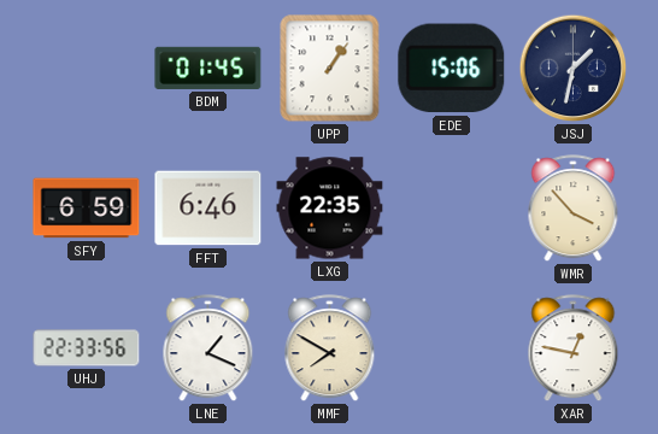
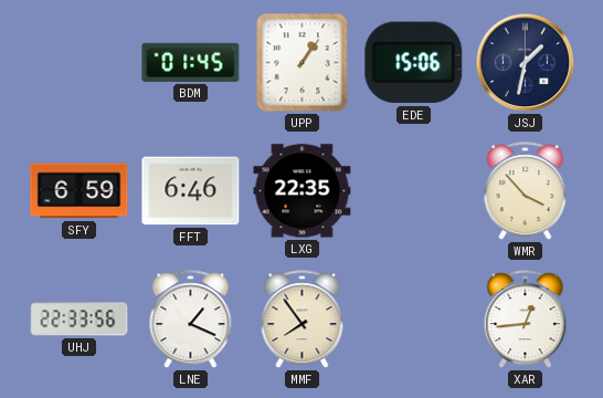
MMF: 7:50 -> 7:54
XAR: 12:47 -> 12:44
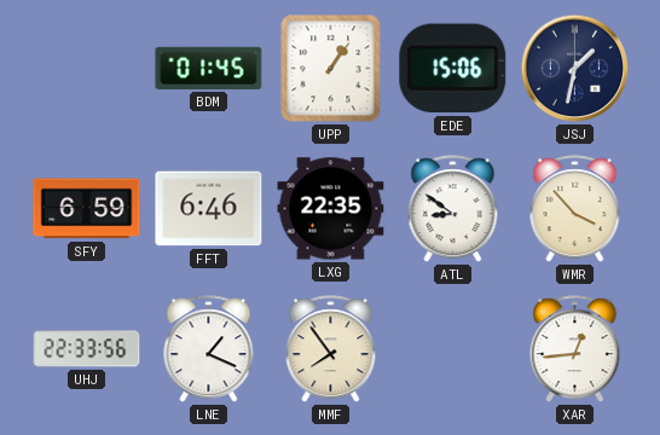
ATL: none -> 8:51
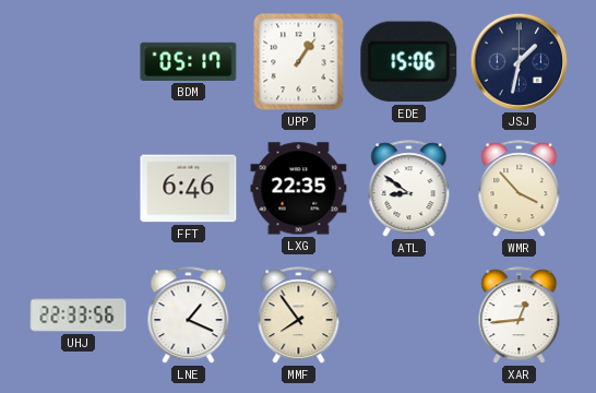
BDM: 01:45 -> 05:17
SFY: 6:59 -> none
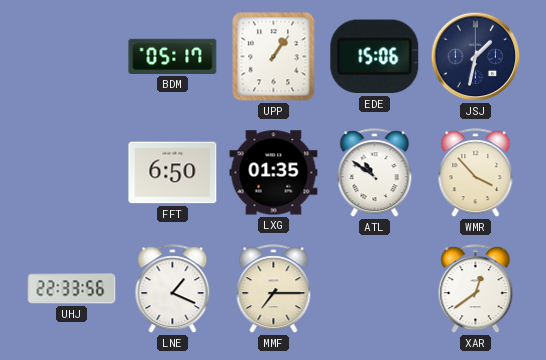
FFT: 6:46 -> 6:50
LXG: 22:35 -> 01:35
ATL: 8:51 -> 10:51
MMF: 7:54 -> 7:15
XAR: 12:44 -> 12:39
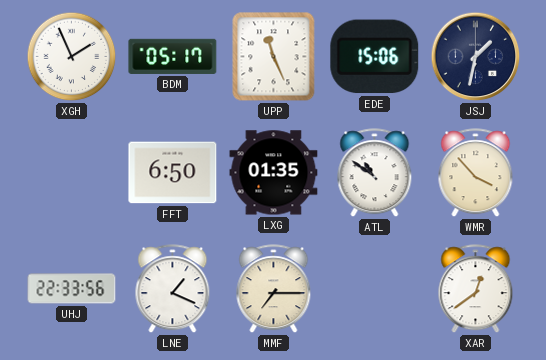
XGH: none -> 1:56
UPP: 1:06 -> 11:26
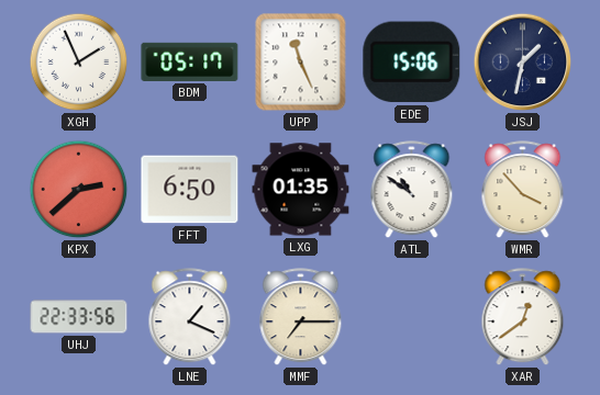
KPX: none -> 2:38
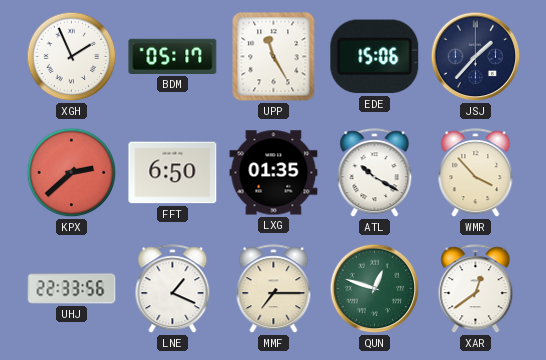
UPP: 11:26 -> 11:25
JSJ: 1:32 -> 1:37
ATL: 10:51 -> 10:20
QUN: none -> 12:48
